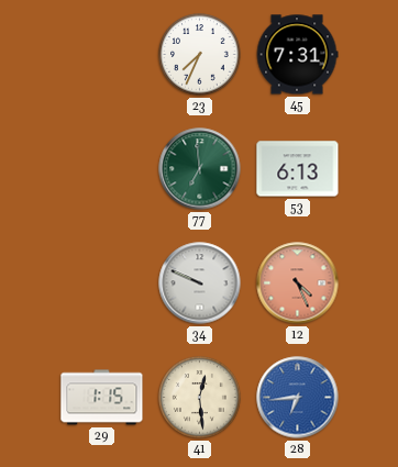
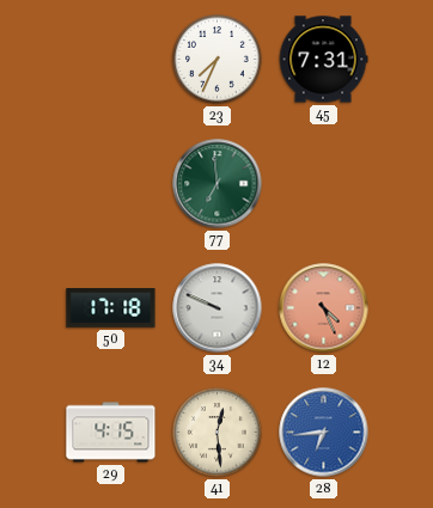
53: 6:13 -> none
50: none -> 17:18
29: 1:15 -> 4:15
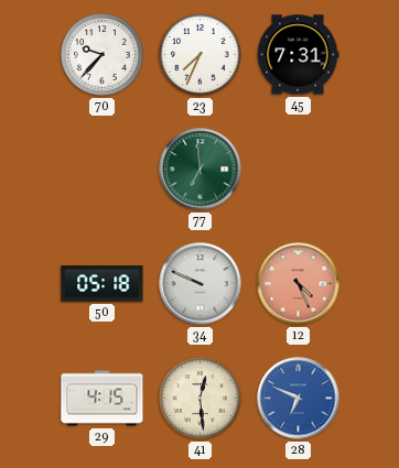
70: none -> 9:37
50: 17:18 -> 05:18
28: 6:44 -> 6:49
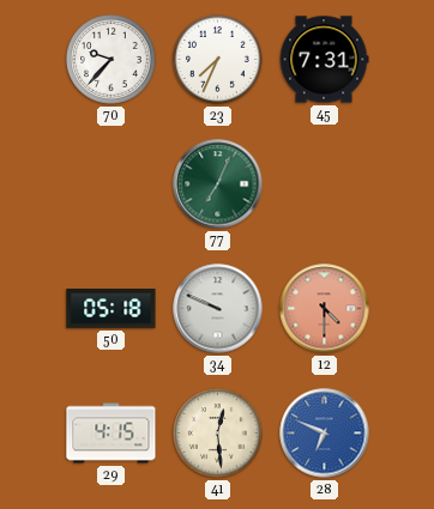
77: 6:59 -> 7:04
12: 4:26 -> 4:30
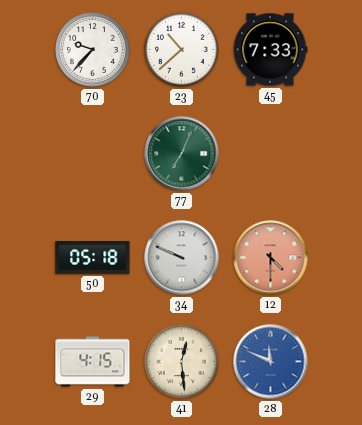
23: 7:34 -> 10:38
45: 7:31 -> 7:33
28: 6:49 -> 11:49
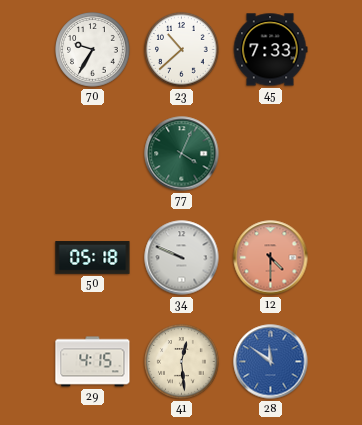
70: 9:37 -> 9:35
77: 7:04 -> 4:04
28: 11:49 -> 11:51
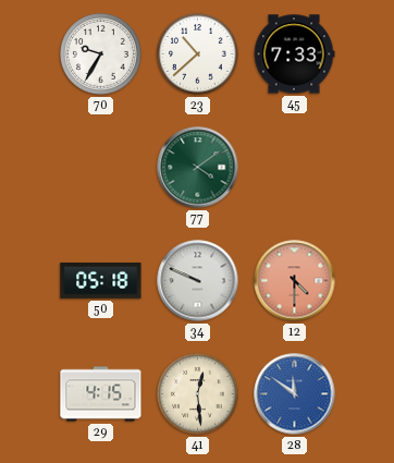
77: 4:04 -> 4:09
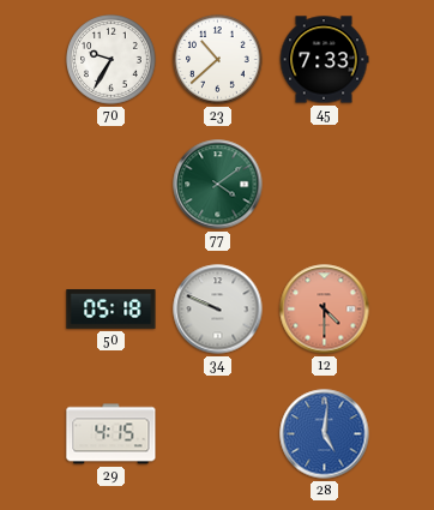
41: 12:29 -> none
28: 11:51 -> 5:01
